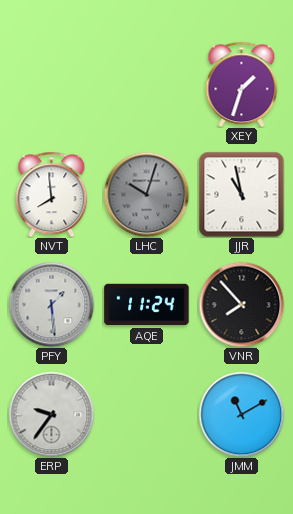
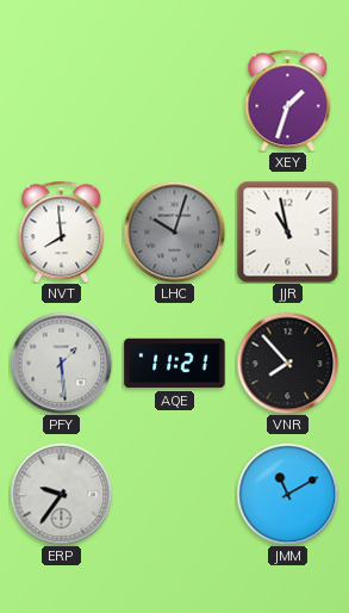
AQE: 11:24 -> 11:21
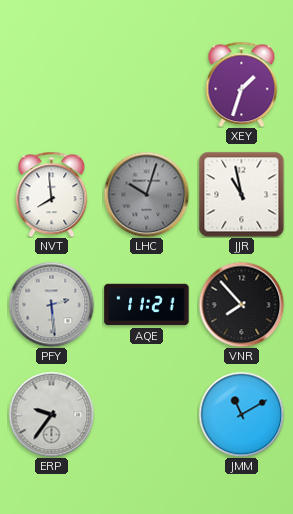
PFY: 1:29 -> 2:29
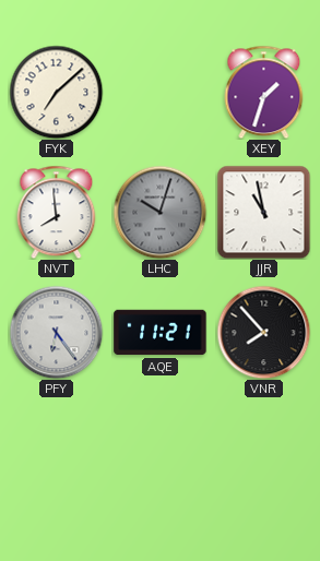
FYK: none -> 7:08
PFY: 2:29 -> 6:24
ERP: 9:36 -> none
JMM: 11:10 -> none
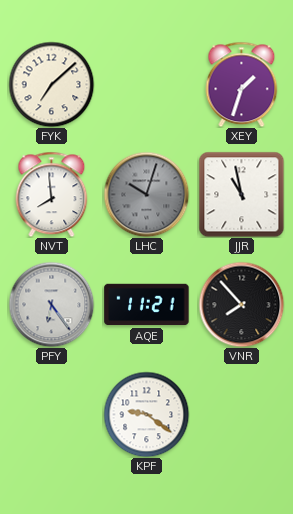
KPF: none -> 9:21
